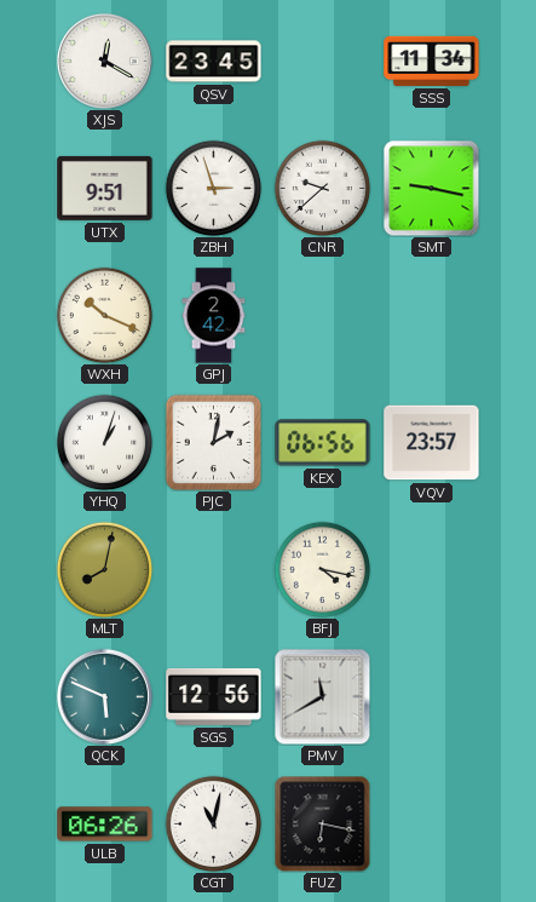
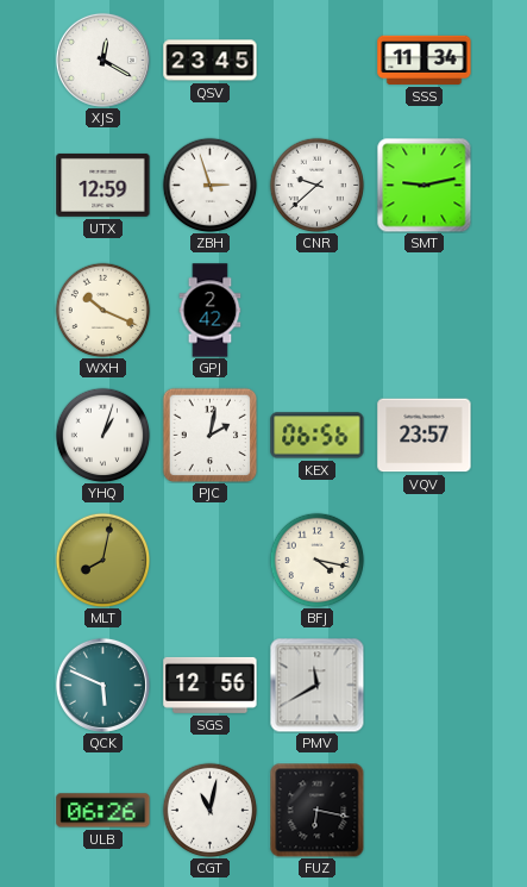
UTX: 9:51 -> 12:59
SMT: 9:17 -> 9:13
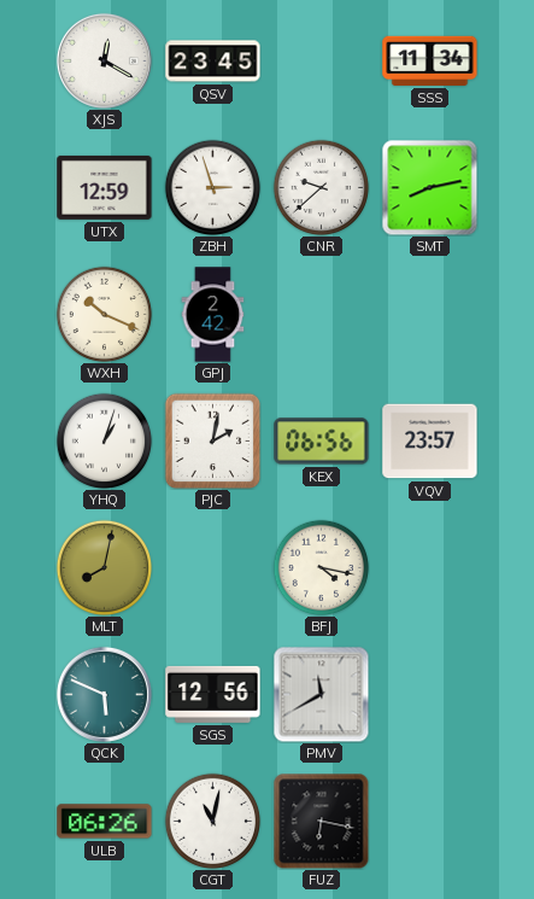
SMT: 9:13 -> 8:13
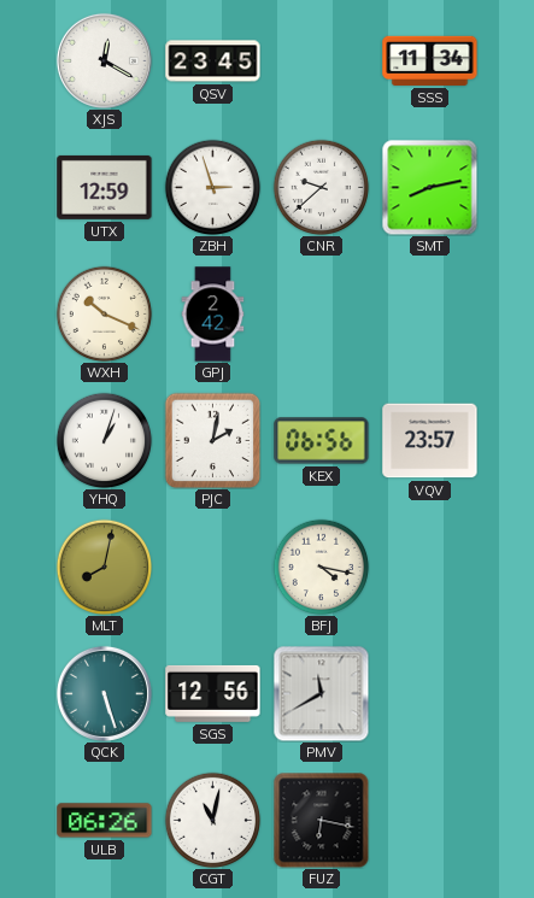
QCK: 5:49 -> 5:27
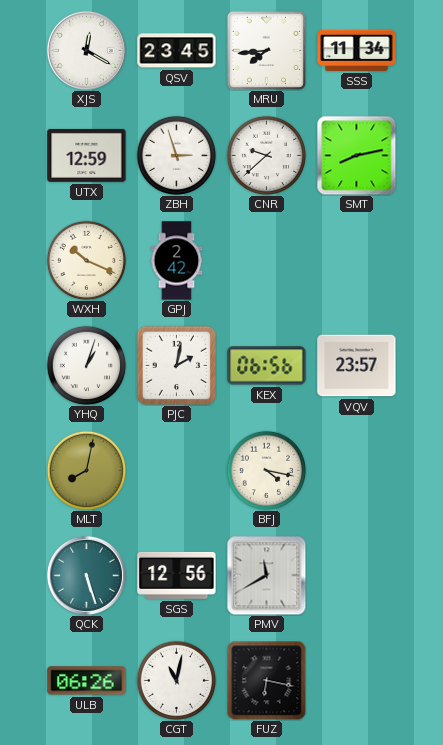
MRU: none -> 7:44
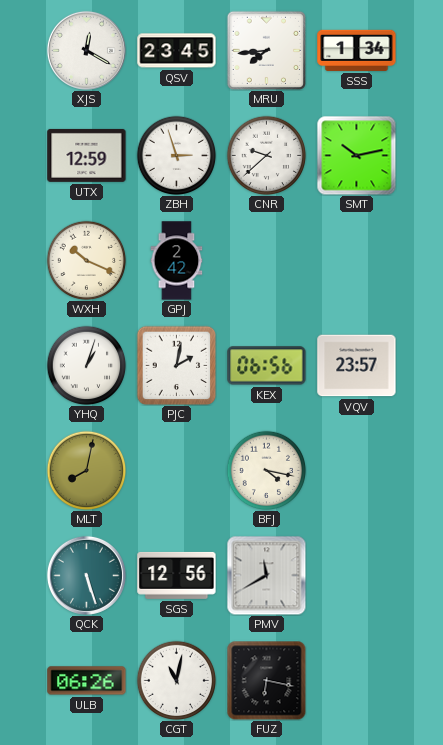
SSS: 11:34 -> 1:34
SMT: 8:13 -> 10:13
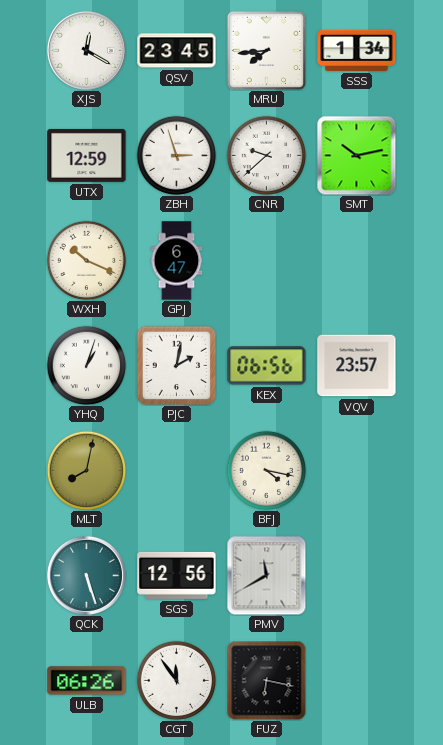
GPJ: 2:42 -> 6:47
CGT: 11:02 -> 11:54
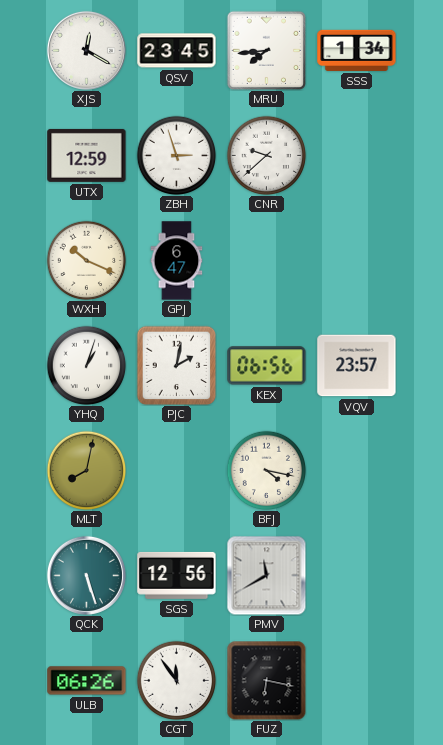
SMT: 10:13 -> none
